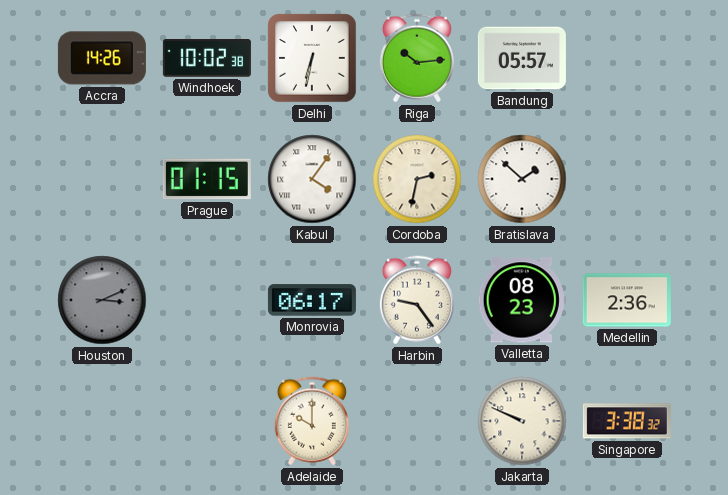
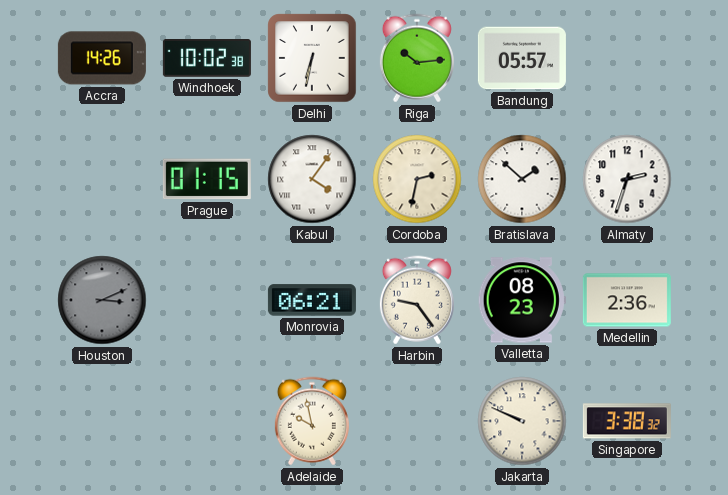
Almaty: none -> 2:33
Monrovia: 06:17 -> 06:21
Adelaide: 10:00 -> 9:58
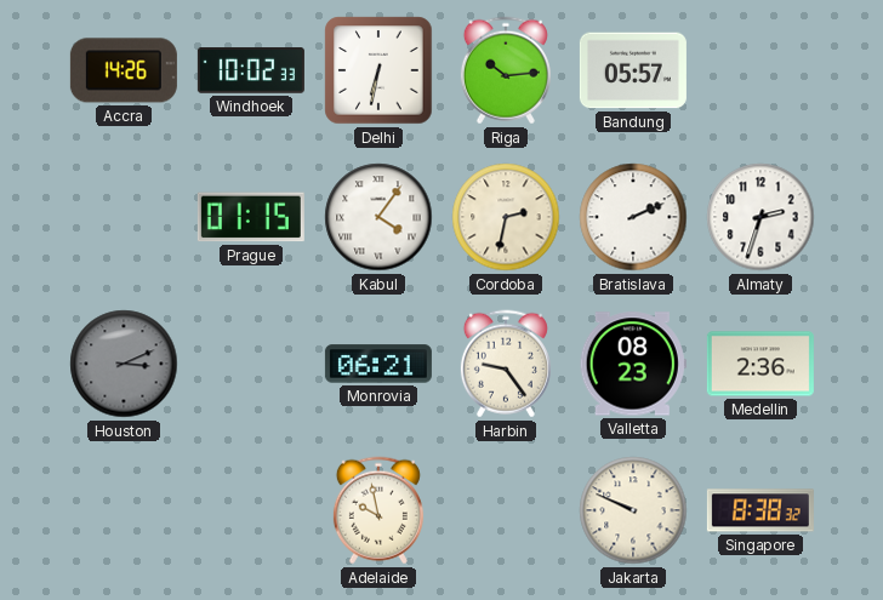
Windhoek: 10:02:38 -> 10:02:33
Bratislava: 1:52 -> 2:11
Singapore: 3:38 -> 8:38
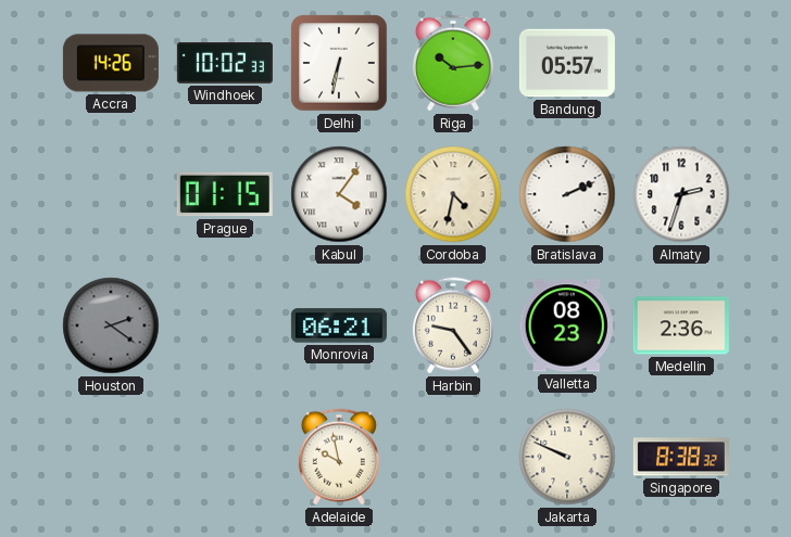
Cordoba: 2:32 -> 4:32
Houston: 3:11 -> 2:21
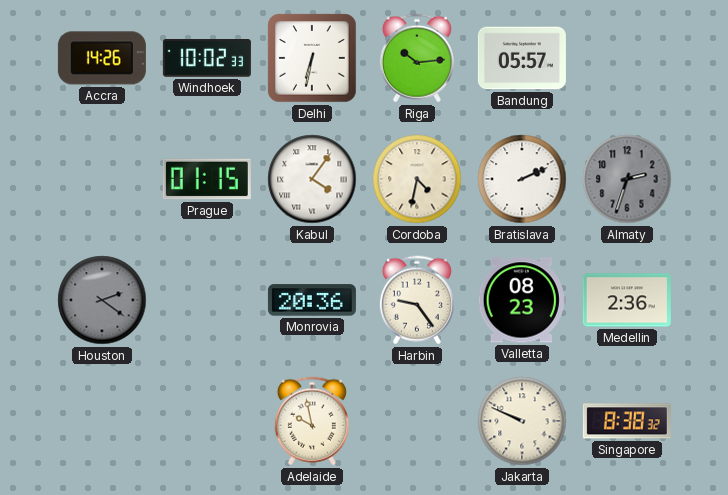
Almaty dial: white -> grey
Monrovia: 06:21 -> 20:36
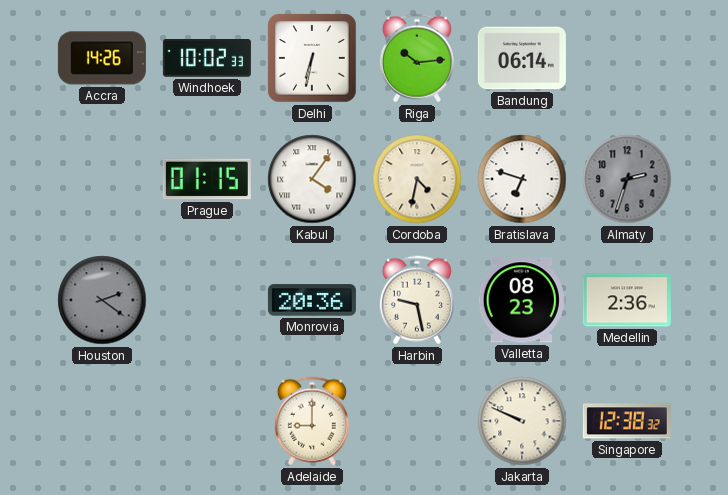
Bandung: 05:57 -> 06:14
Bratislava: 2:11 -> 6:48
Harbin: 9:24 -> 9:28
Adelaide: 9:58 -> 9:00
Singapore: 8:38 -> 12:38
